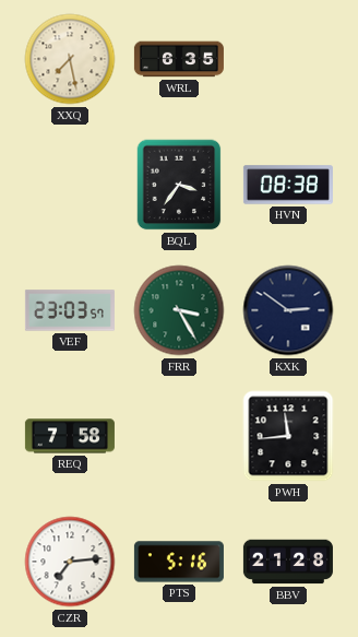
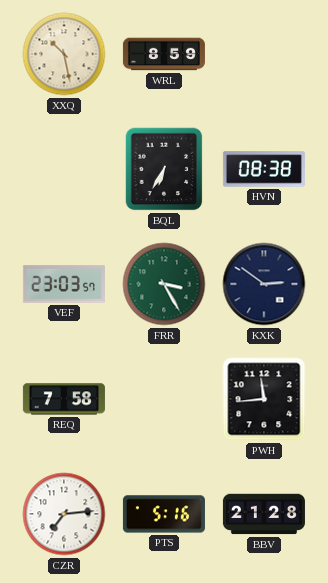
XXQ: 7:28 -> 10:28
WRL: 6:35 -> 8:59
BQL: 3:36 -> 6:35
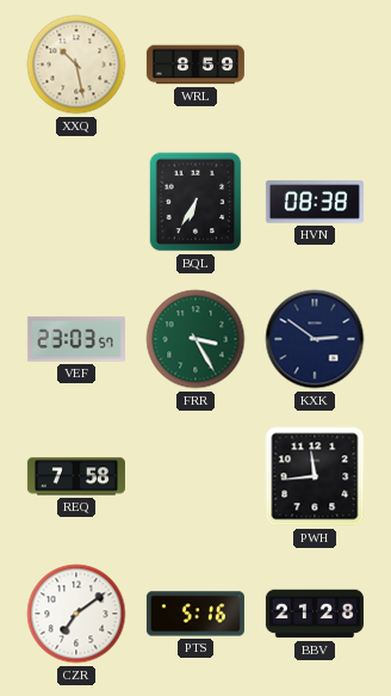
CZR: 7:14 -> 7:09
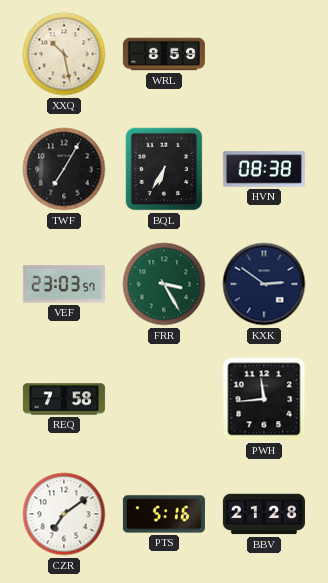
TWF: none -> 7:05
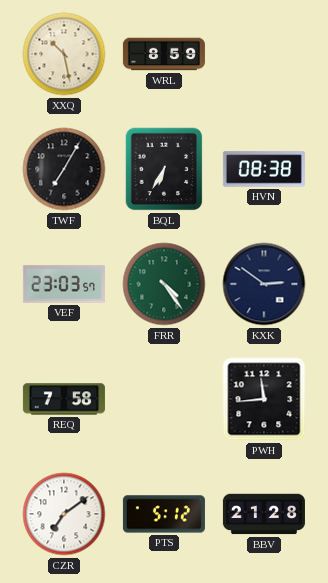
FRR: 3:25 -> 4:24
PTS: 5:16 -> 5:12
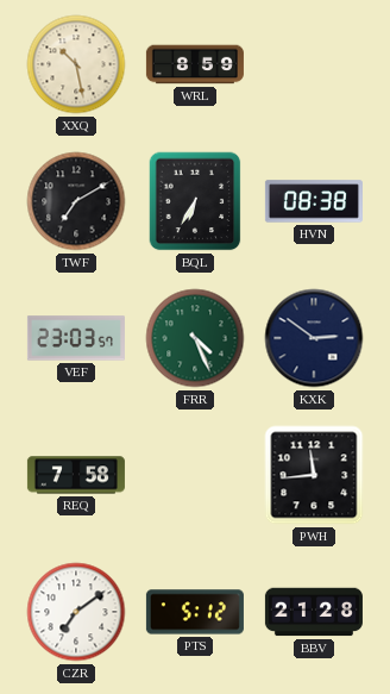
TWF: 7:05 -> 7:10
FRR: 4:24 -> 4:26
